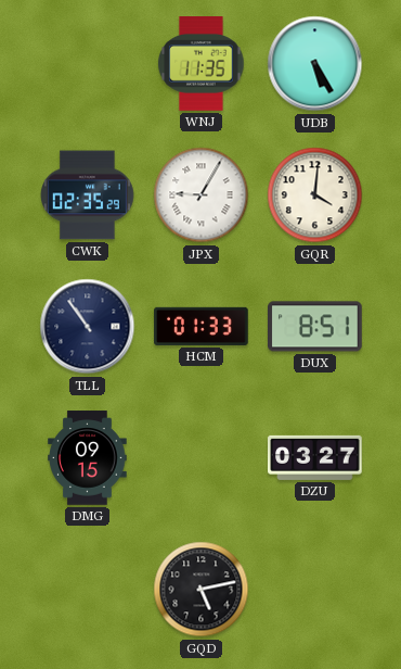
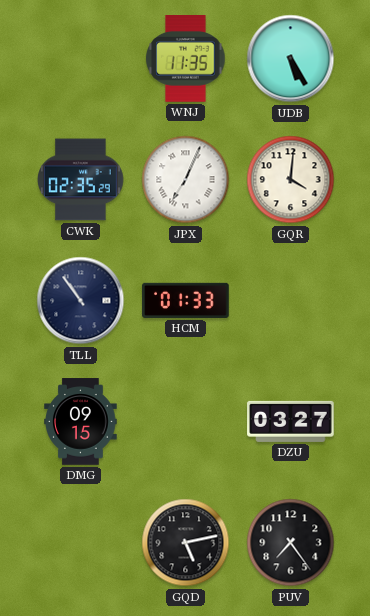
JPX: 9:05 -> 7:04
DUX: 8:51 -> none
PUV: none -> 7:24
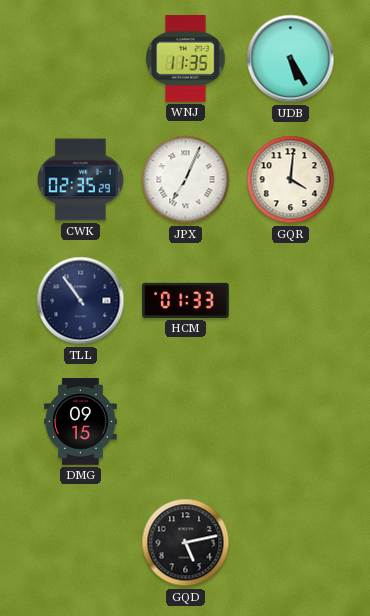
DZU: 03:27 -> none
PUV: 7:24 -> none
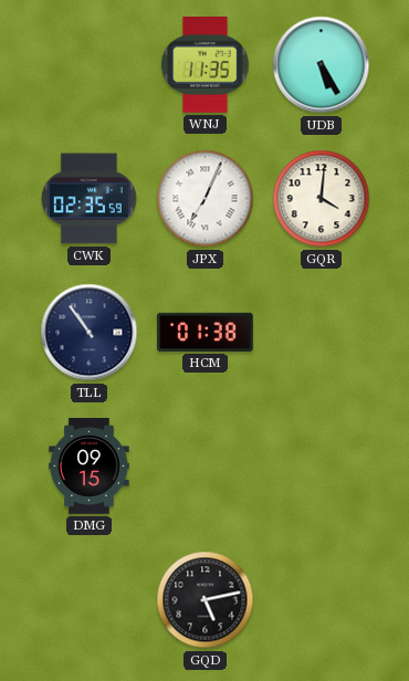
CWK: 02:35:29 -> 02:35:59
HCM: 01:33 -> 01:38
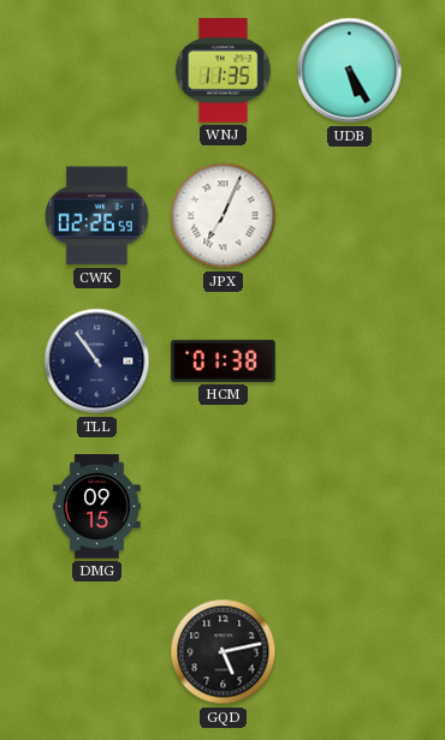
CWK: 02:35 -> 02:26
GQR: 4:01 -> none
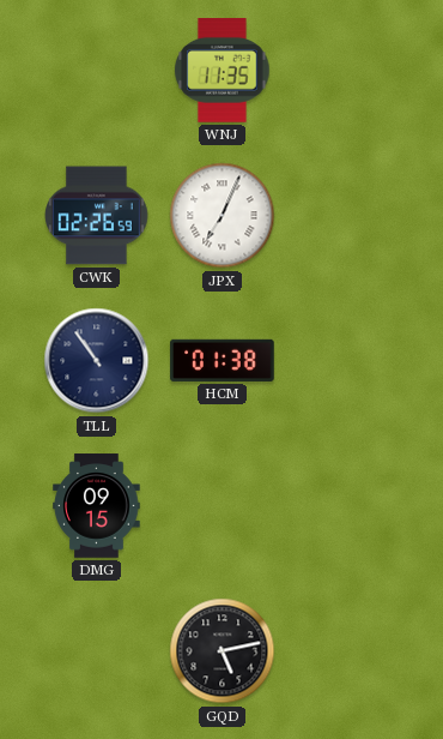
UDB: 5:25 -> none
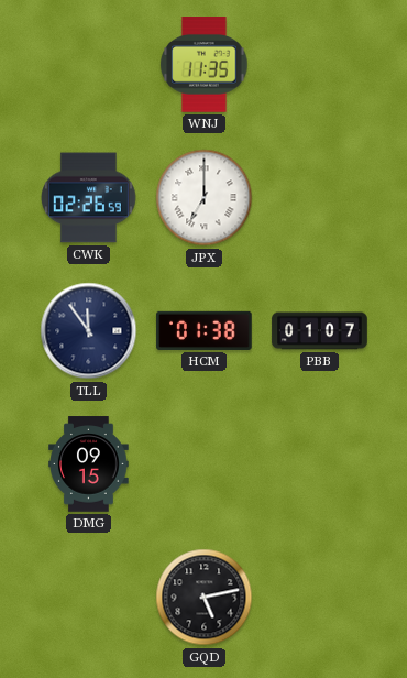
JPX: 7:04 -> 7:00
TLL: 10:54 -> 11:54
PBB: none -> 01:07
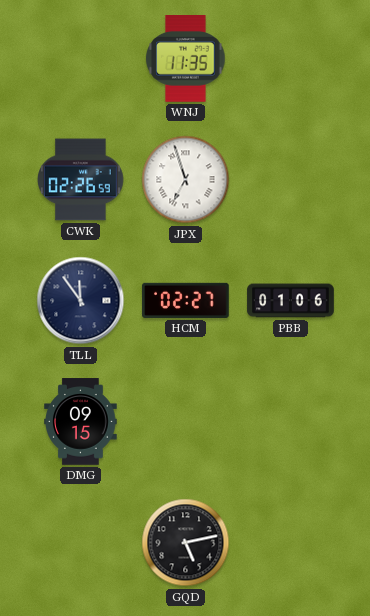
JPX: 7:00 -> 6:57
HCM: 01:38 -> 02:27
PBB: 01:07 -> 01:06
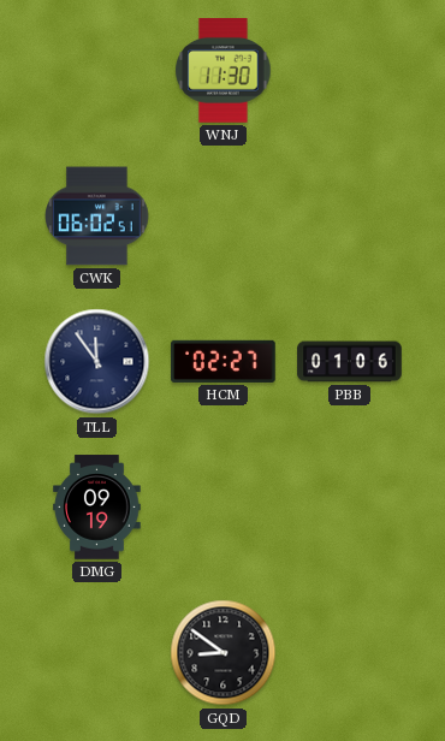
WNJ: 11:35 -> 11:30
CWK: 02:26 -> 06:02
JPX: 6:57 -> none
DMG: 09:15 -> 09:19
GQD: 5:13 -> 8:51
